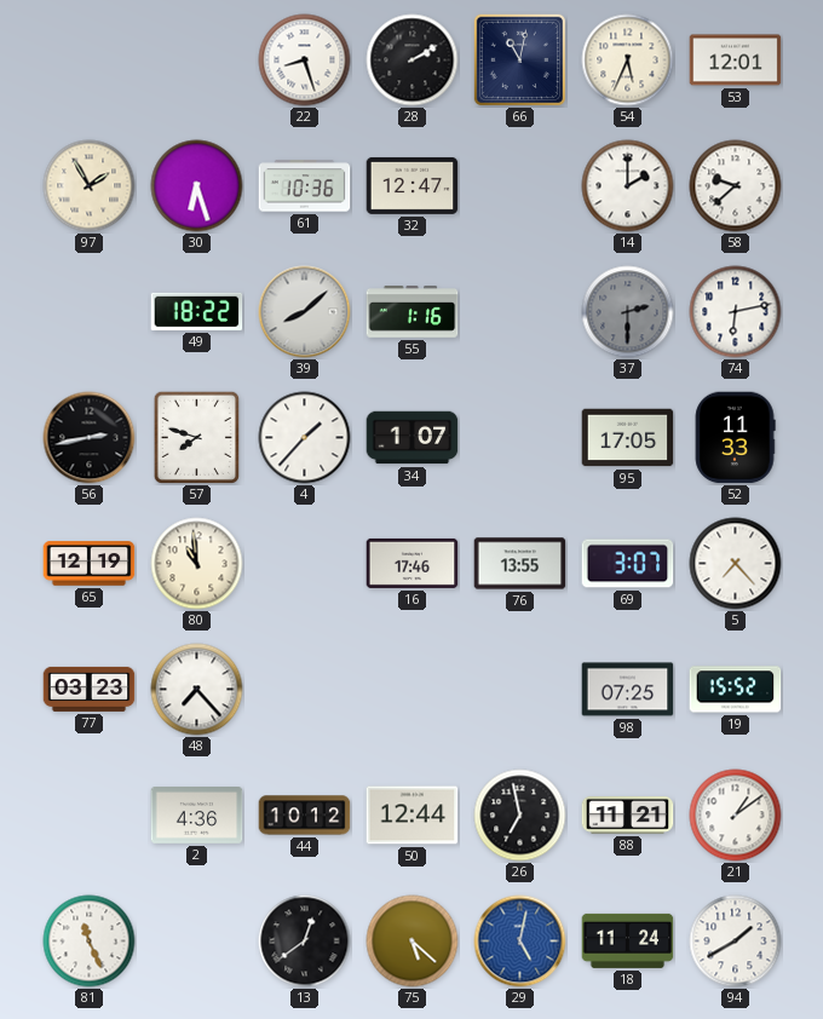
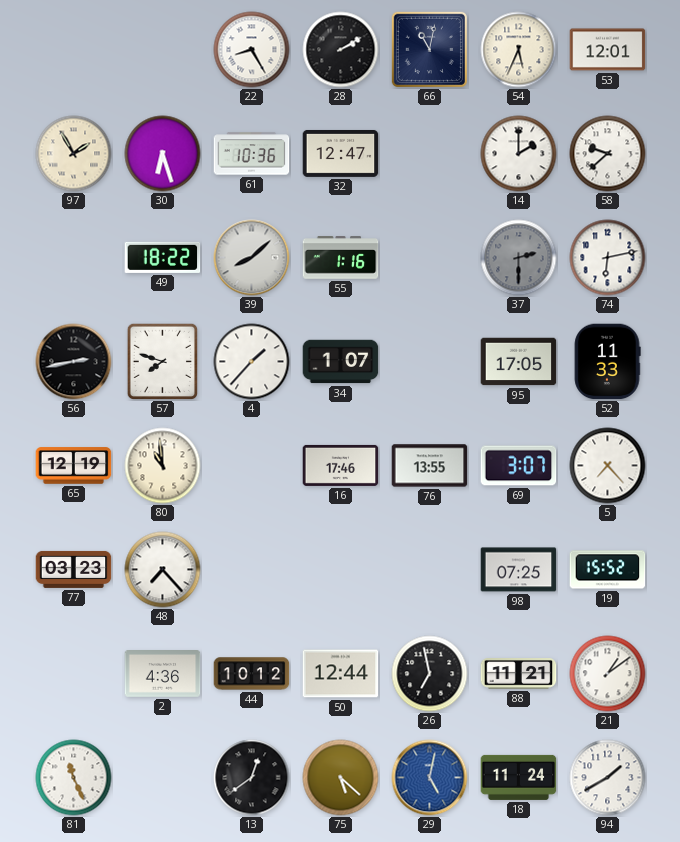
22: 8:27 -> 8:25
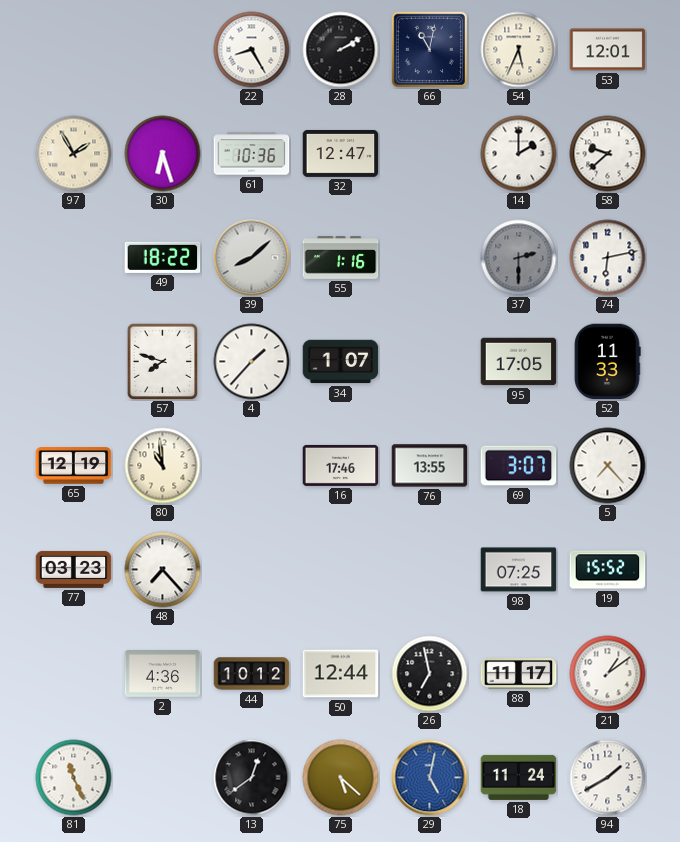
56: 2:43 -> none
88: 11:21 -> 11:17
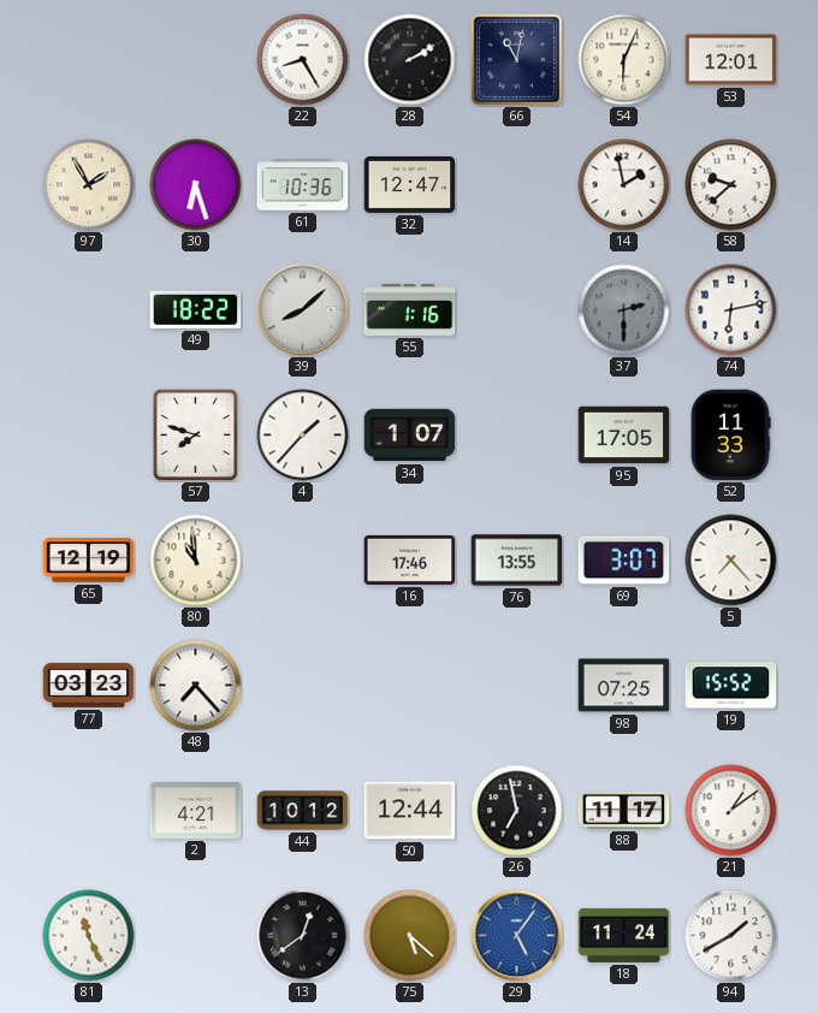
54: 5:34 -> 6:04
14: 2:00 -> 1:58
2: 4:36 -> 4:21
29: 5:02 -> 5:06
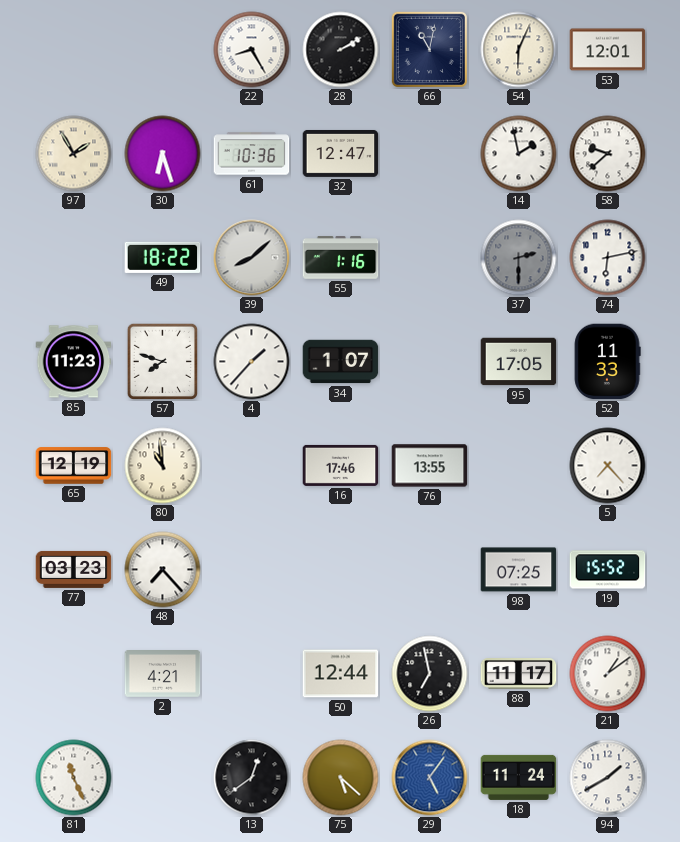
85: none -> 11:23
69: 3:07 -> none
44: 10:12 -> none
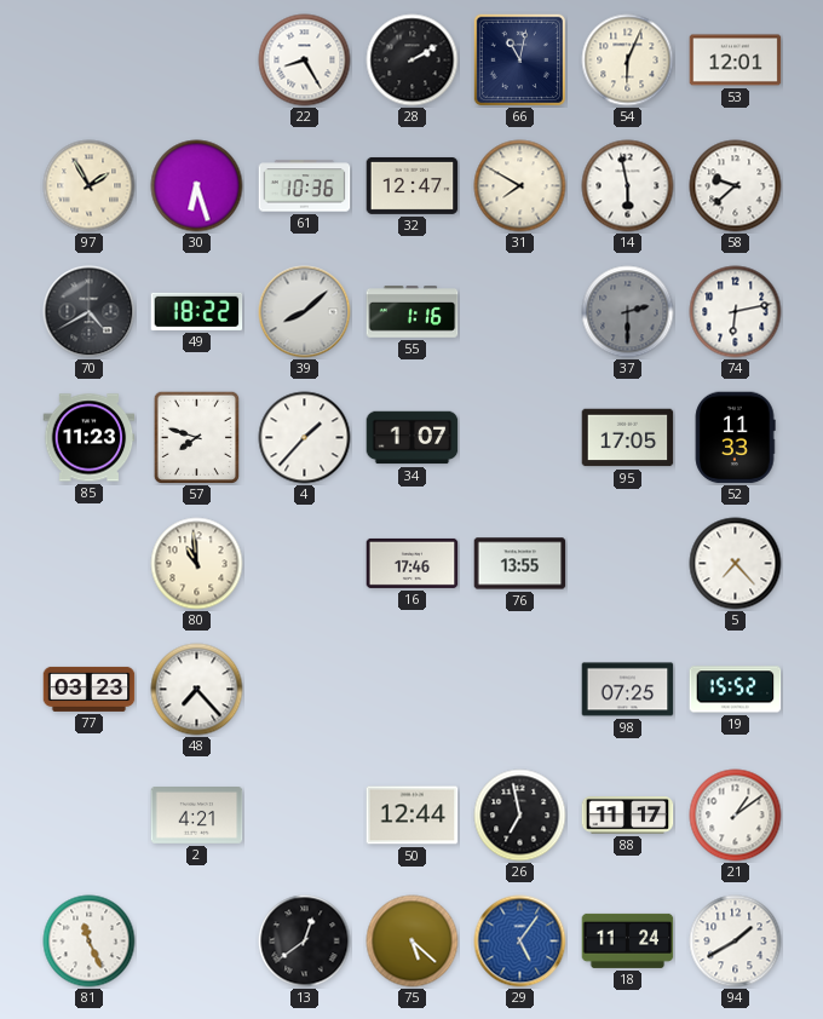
31: none -> 7:50
14: 1:58 -> 5:58
70: none -> 4:40
65: 12:19 -> none
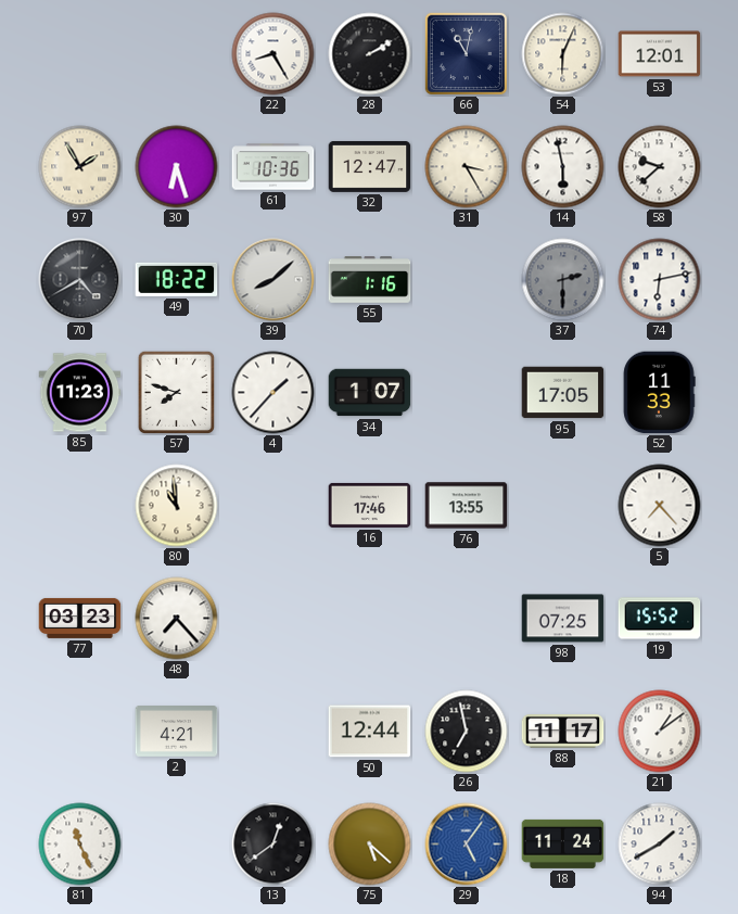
31: 7:50 -> 3:25
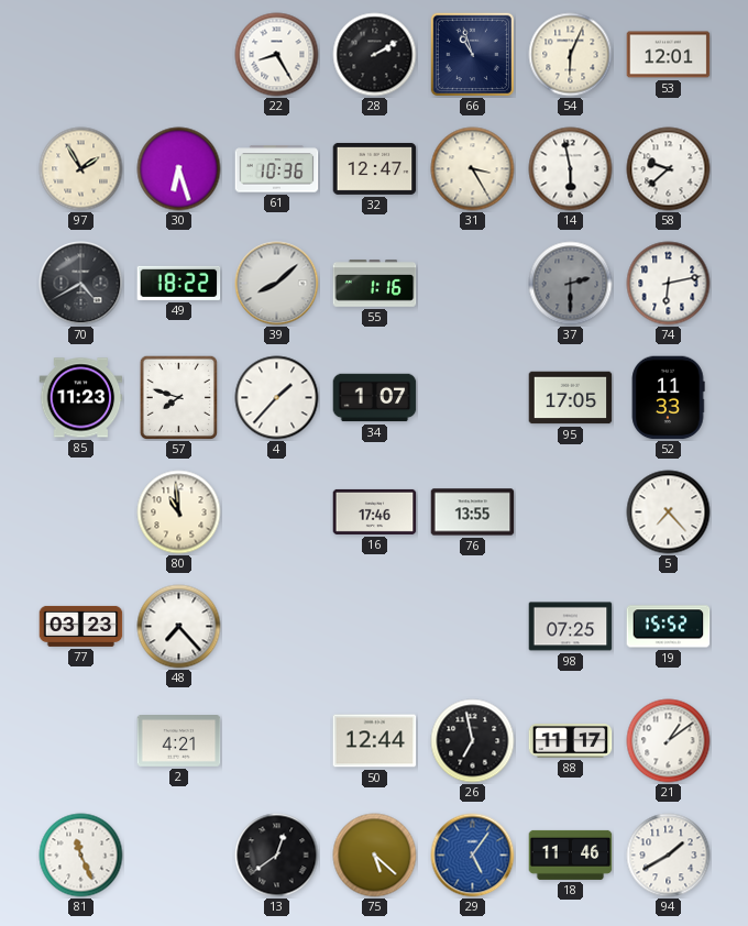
66: 11:02 -> 10:57
18: 11:24 -> 11:46
